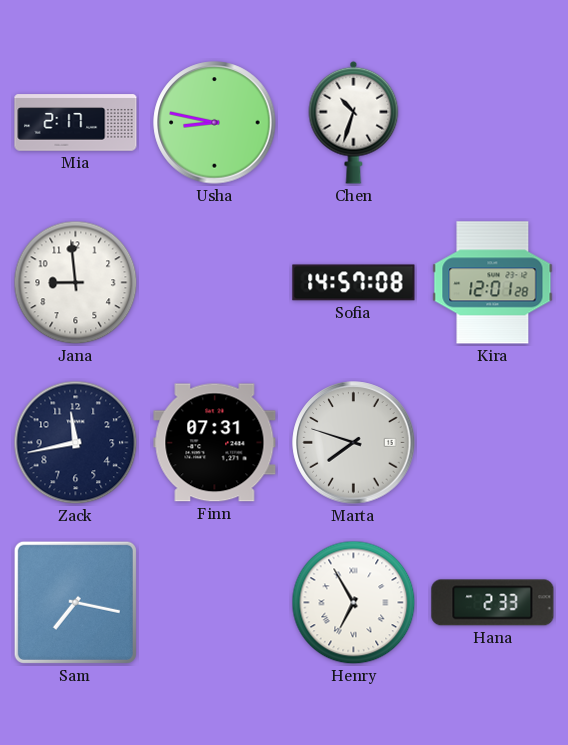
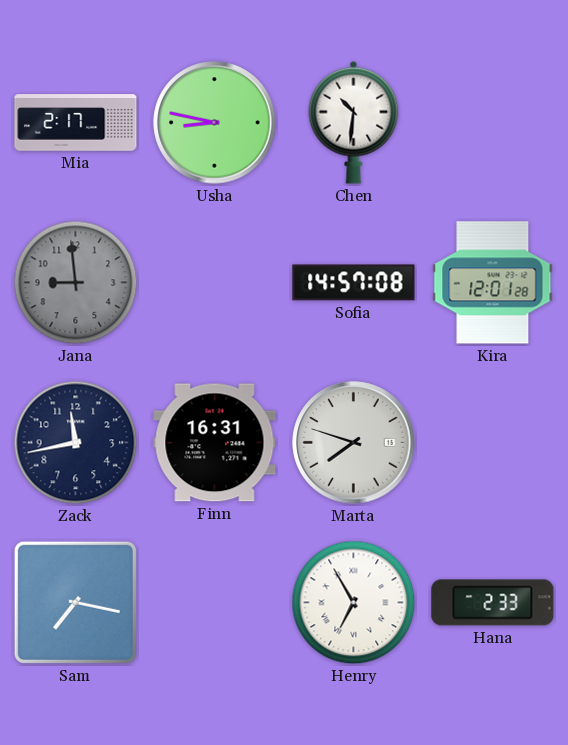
Chen: 10:33 -> 10:31
Jana dial: white -> grey
Finn: 07:31 -> 16:31
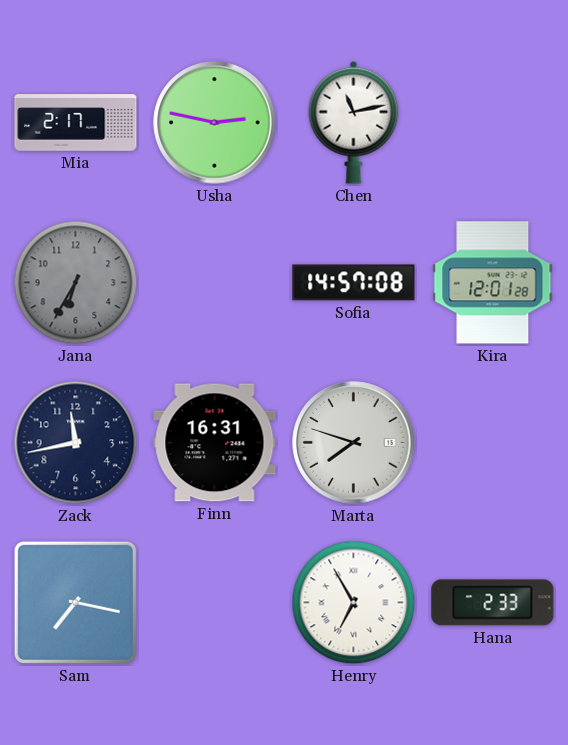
Usha: 8:47 -> 2:47
Chen: 10:31 -> 11:13
Jana: 8:59 -> 6:35
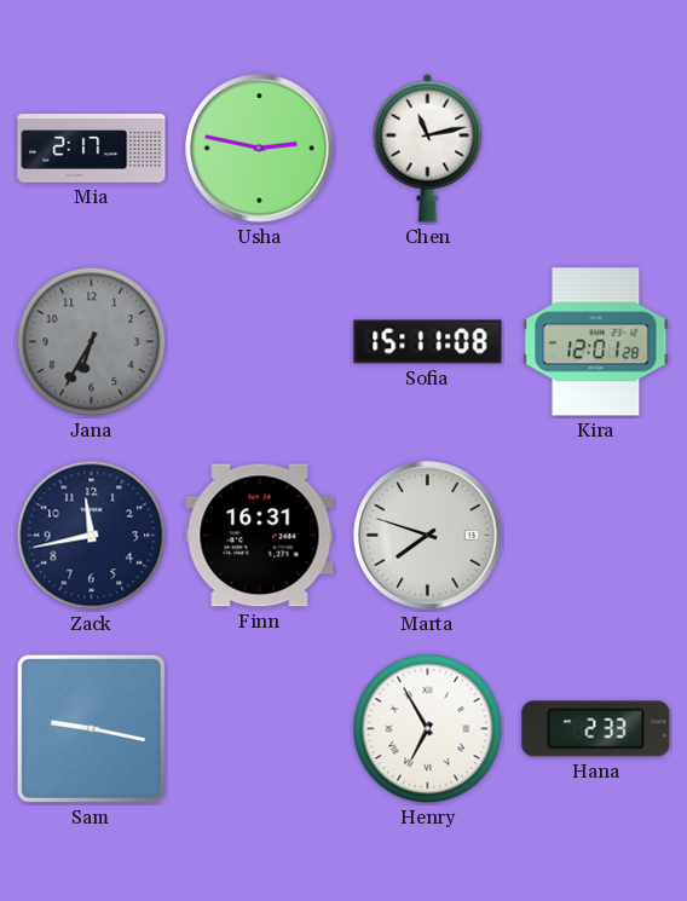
Sofia: 14:57 -> 15:11
Sam: 7:17 -> 9:17
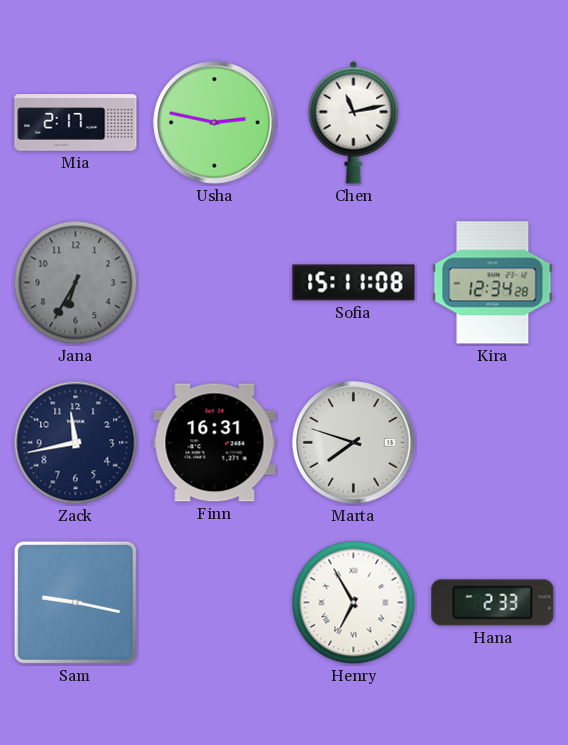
Kira: 12:01 -> 12:34
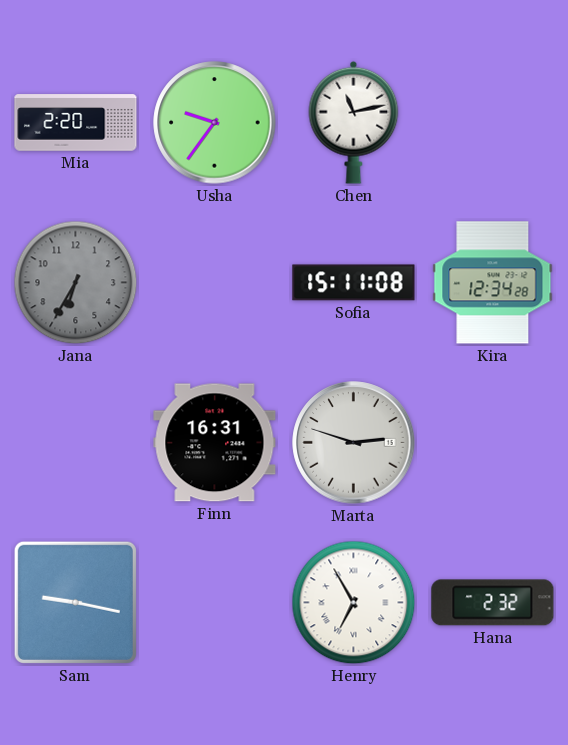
Mia: 2:17 -> 2:20
Usha: 2:47 -> 9:36
Zack: 11:43 -> none
Marta: 7:48 -> 2:48
Hana: 2:33 -> 2:32
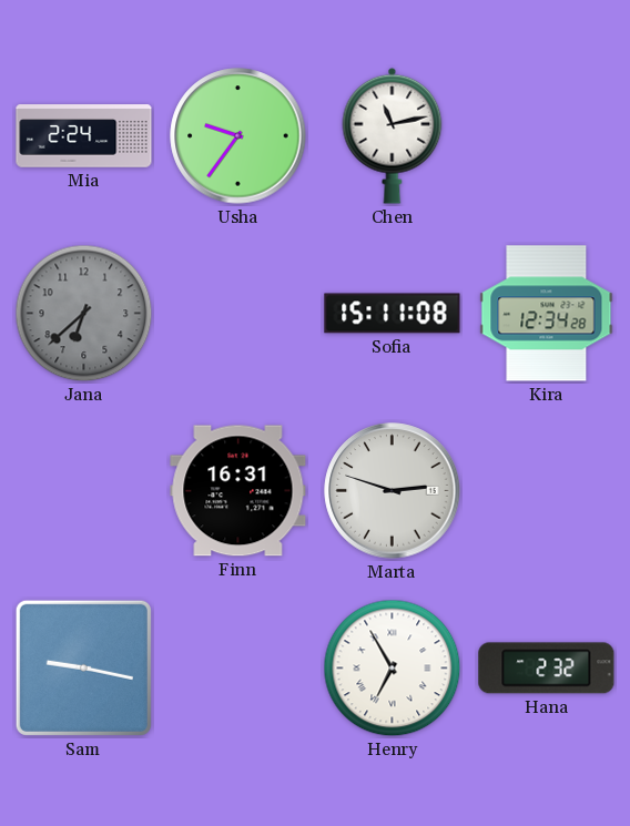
Mia: 2:20 -> 2:24
Jana: 6:35 -> 6:38
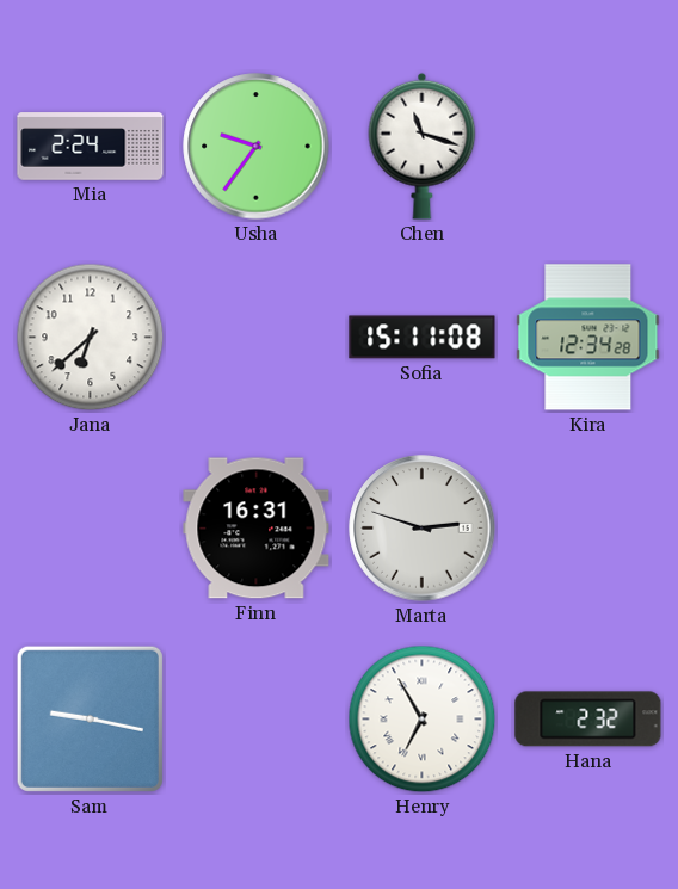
Chen: 11:13 -> 11:18
Jana dial: grey -> white
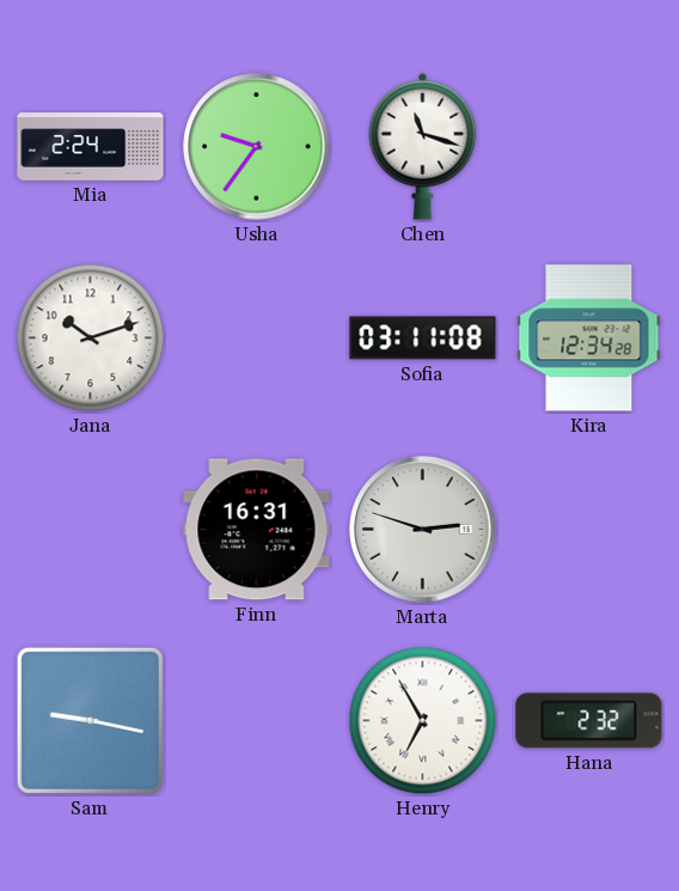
Jana: 6:38 -> 10:12
Sofia: 15:11 -> 03:11
